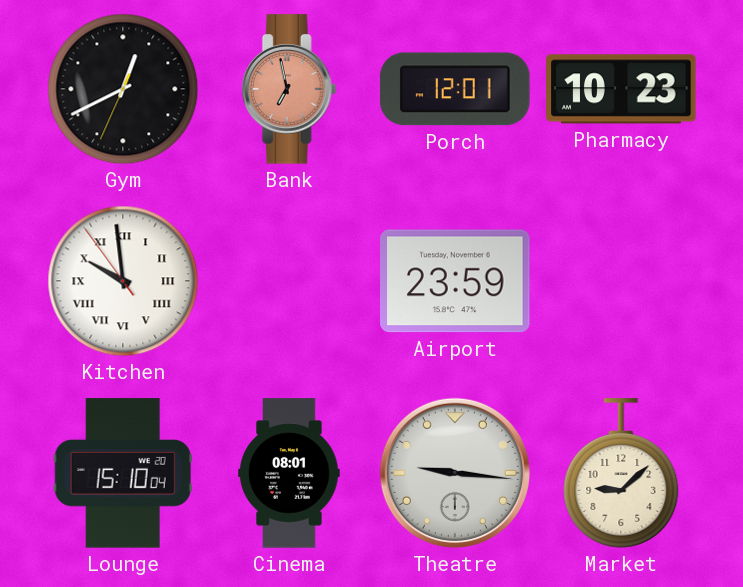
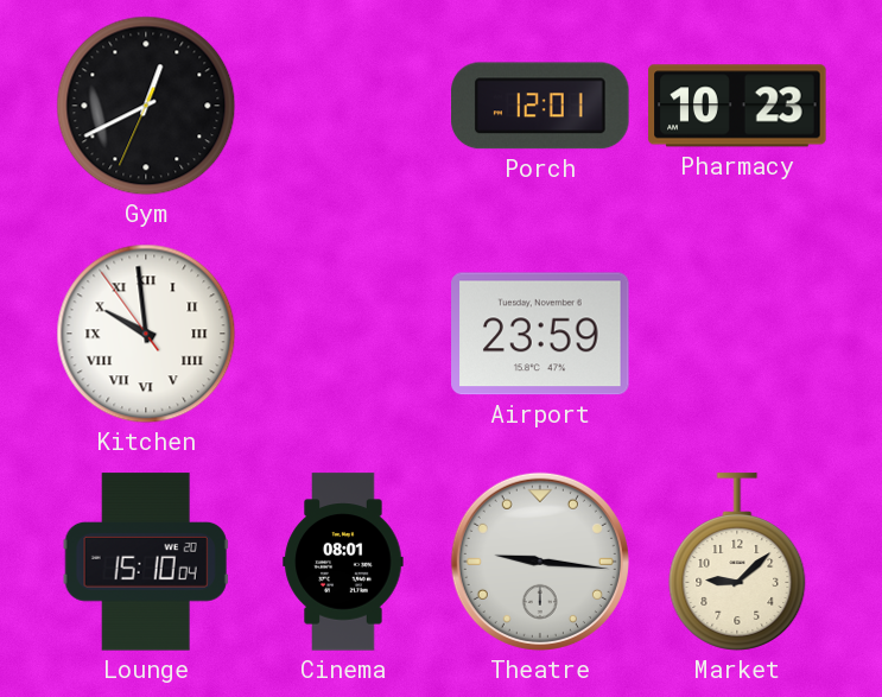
Bank: 6:58 -> none
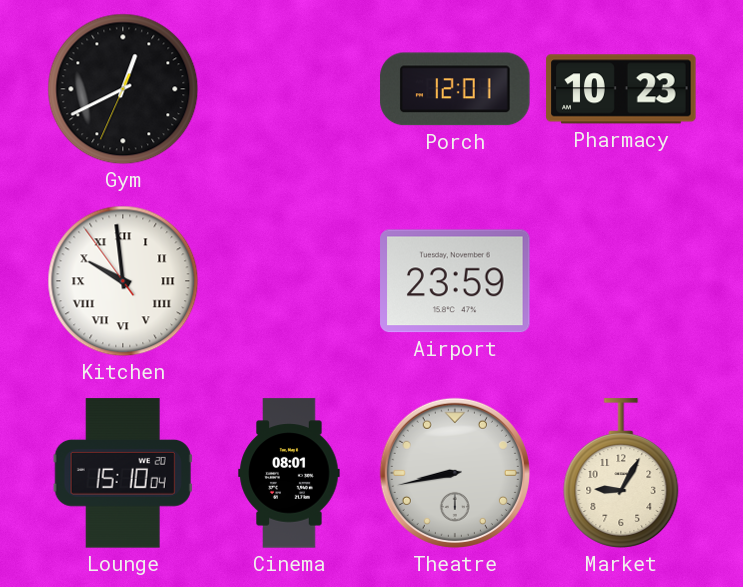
Theatre: 9:16 -> 8:43
Market: 9:08 -> 9:05
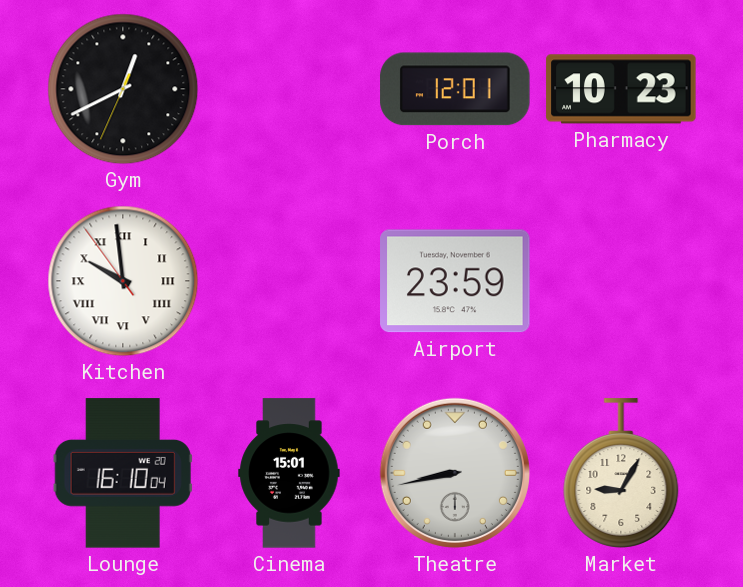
Lounge: 15:10 -> 16:10
Cinema: 08:01 -> 15:01
